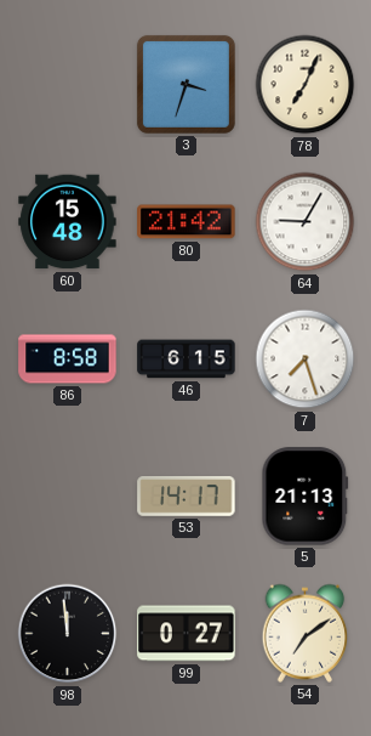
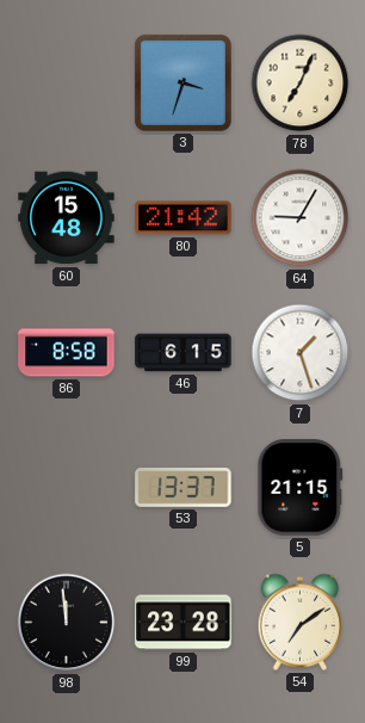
7: 7:27 -> 1:27
53: 14:17 -> 13:37
5: 21:13 -> 21:15
99: 0:27 -> 23:28
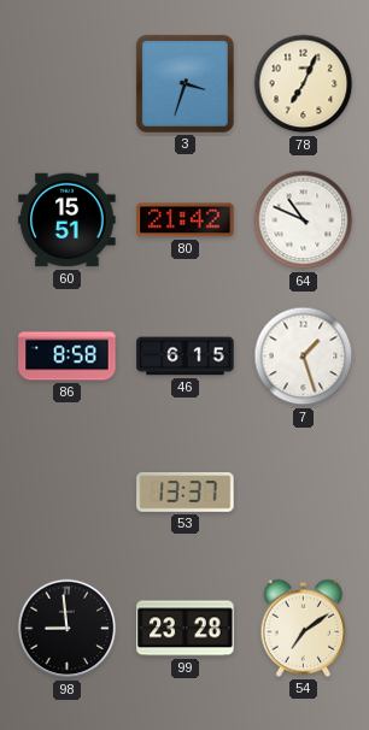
60: 15:48 -> 15:51
64: 9:05 -> 10:49
5: 21:15 -> none
98: 11:59 -> 8:59
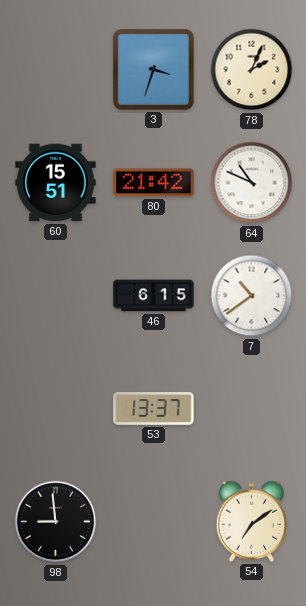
78: 7:04 -> 2:04
86: 8:58 -> none
7: 1:27 -> 10:39
99: 23:28 -> none
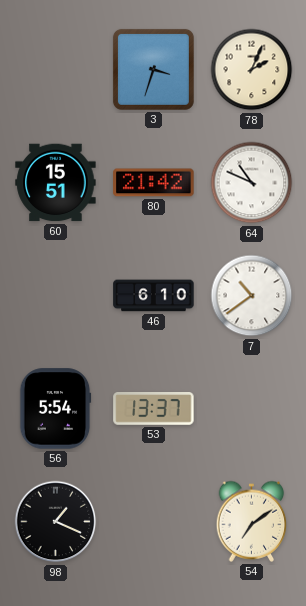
46: 6:15 -> 6:10
56: none -> 5:54
98: 8:59 -> 1:19
